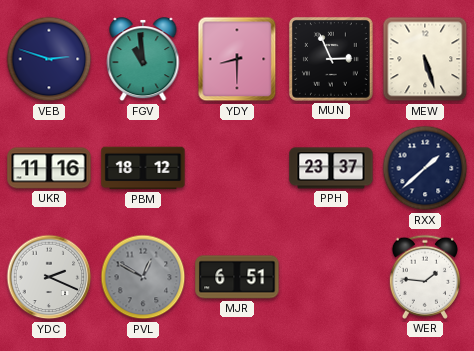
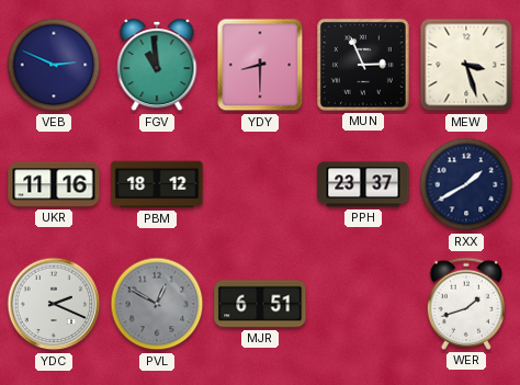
VEB: 2:48 -> 2:49
MEW: 5:27 -> 3:27
RXX: 1:38 -> 1:40
WER: 1:46 -> 1:42
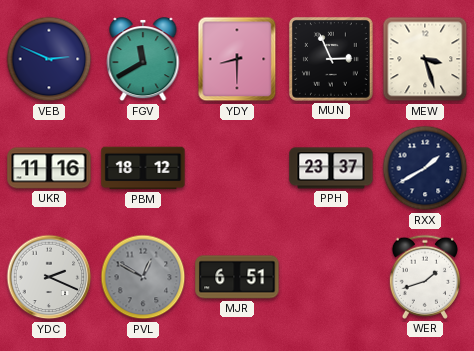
FGV: 10:59 -> 11:40
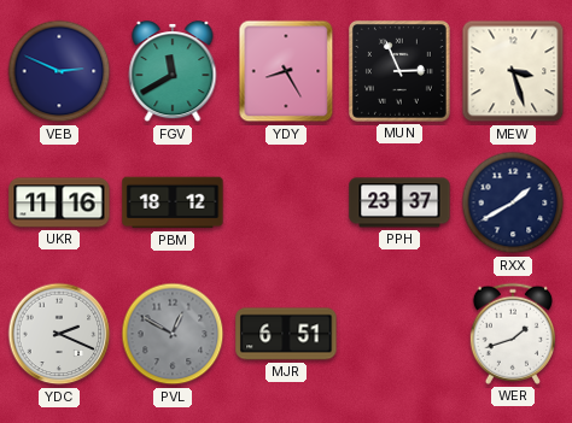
YDY: 8:30 -> 8:25
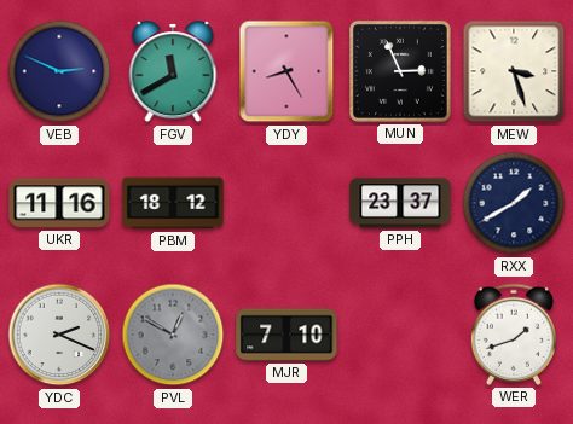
MJR: 6:51 -> 7:10
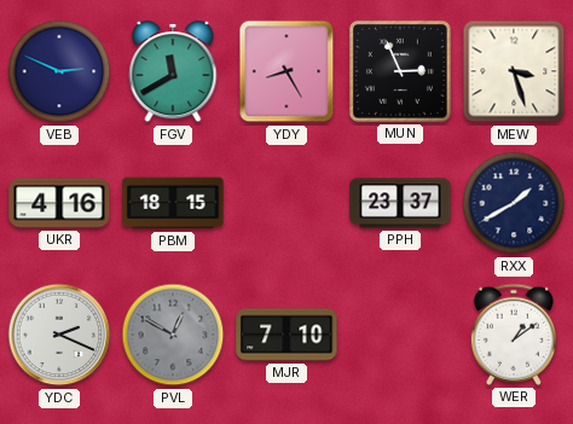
UKR: 11:16 -> 4:16
PBM: 18:12 -> 18:15
WER: 1:42 -> 1:09
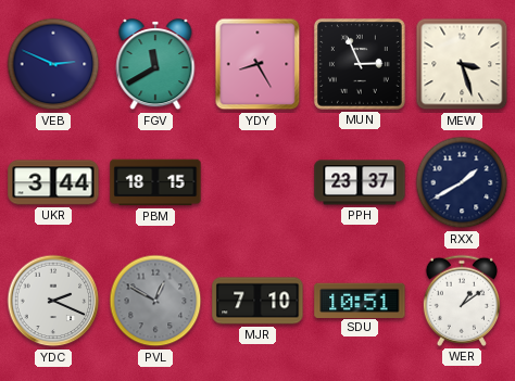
UKR: 4:16 -> 3:44
SDU: none -> 10:51
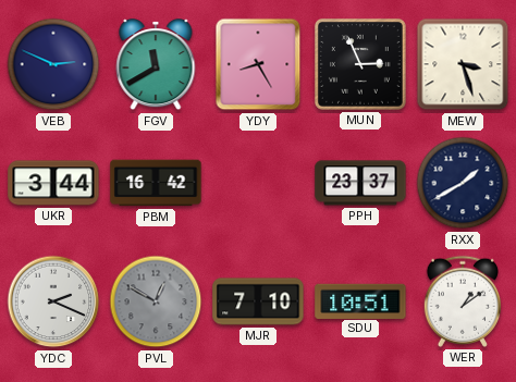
PBM: 18:15 -> 16:42
